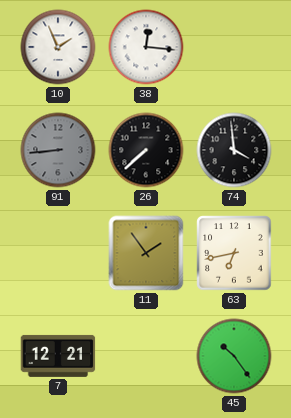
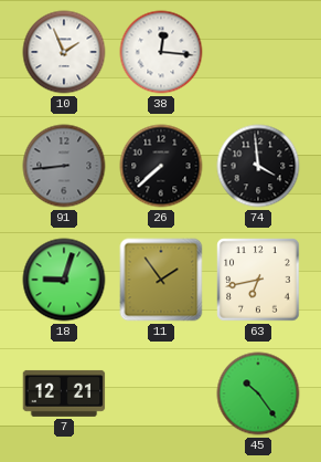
18: none -> 9:03
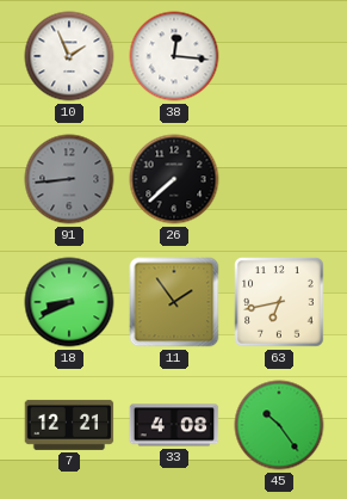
74: 3:59 -> none
18: 9:03 -> 8:41
33: none -> 4:08
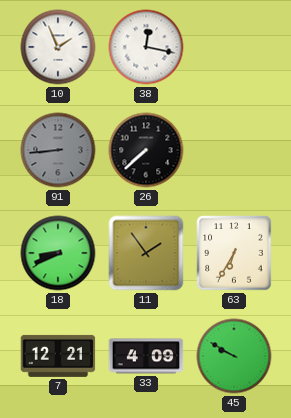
38: 12:16 -> 12:17
63: 6:43 -> 6:35
33: 4:08 -> 4:09
45: 10:24 -> 9:50
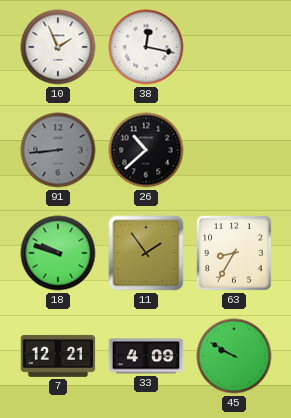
26: 7:38 -> 10:38
18: 8:41 -> 9:48
63: 6:35 -> 8:35
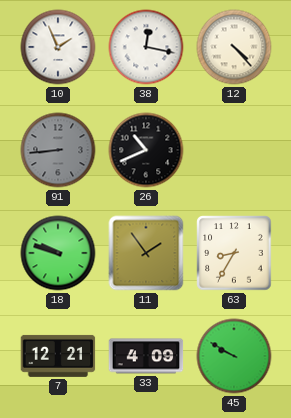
12: none -> 4:23
26: 10:38 -> 10:41
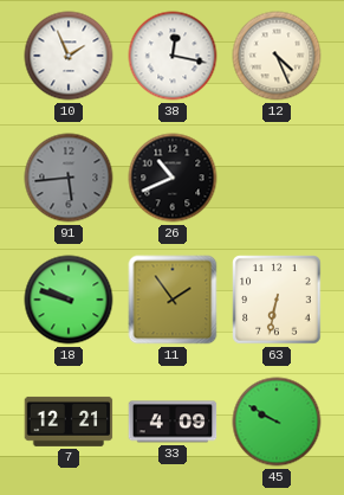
12: 4:23 -> 4:26
91: 8:44 -> 5:44
63: 8:35 -> 6:32
